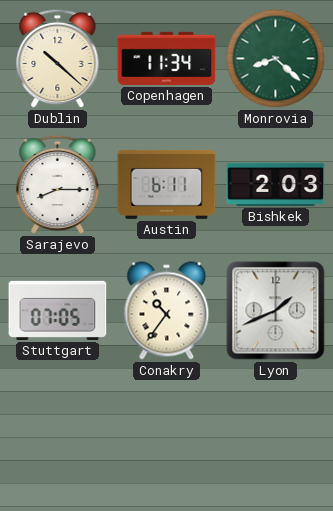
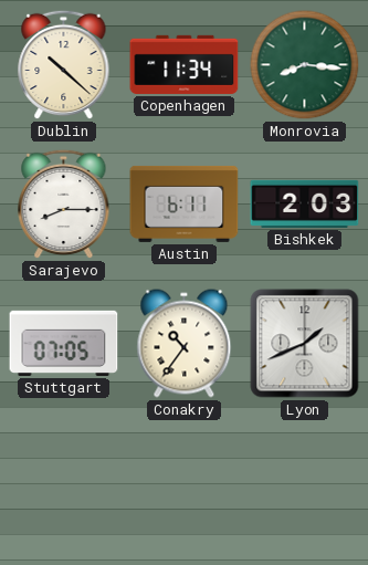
Monrovia: 8:22 -> 8:16
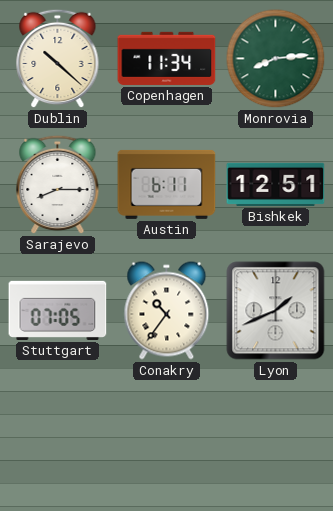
Monrovia: 8:16 -> 8:14
Bishkek: 2:03 -> 12:51
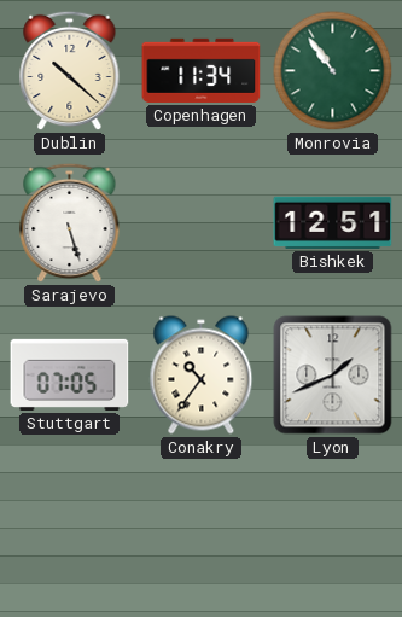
Monrovia: 8:14 -> 10:54
Sarajevo: 8:15 -> 5:27
Austin: 6:11 -> none
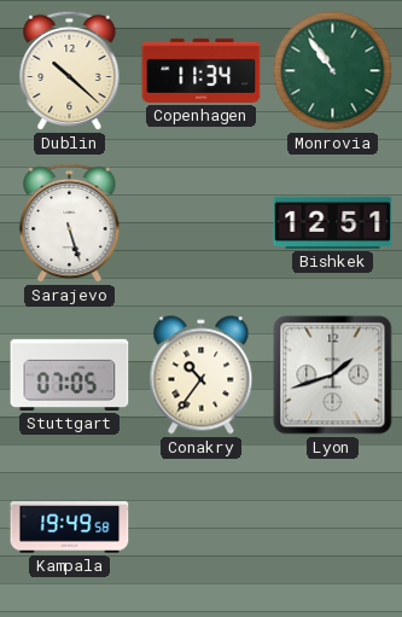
Lyon: 1:41 -> 1:42
Kampala: none -> 19:49
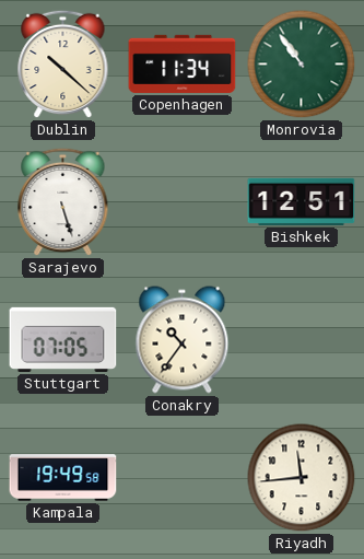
Lyon: 1:42 -> none
Riyadh: none -> 11:44
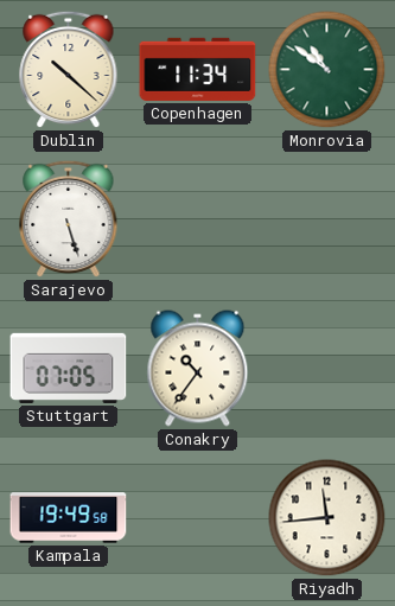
Monrovia: 10:54 -> 10:51
Bishkek: 12:51 -> none
